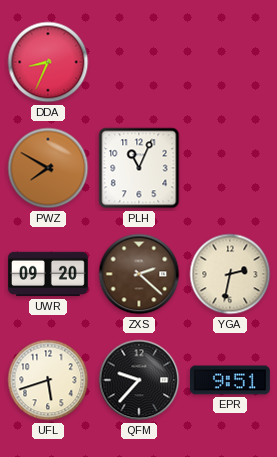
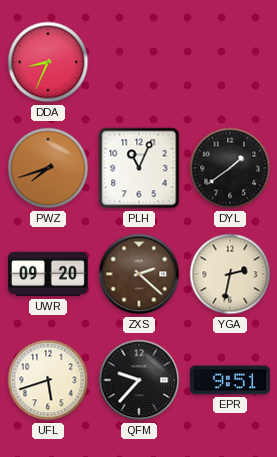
PWZ: 7:50 -> 7:42
DYL: none -> 1:39
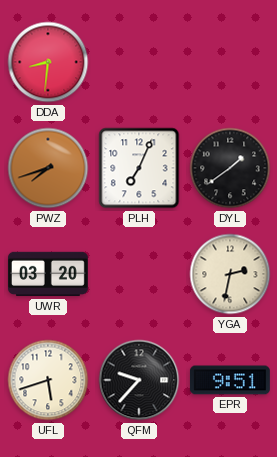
DDA: 8:34 -> 8:31
PLH: 11:04 -> 7:04
UWR: 09:20 -> 03:20
ZXS: 2:22 -> none
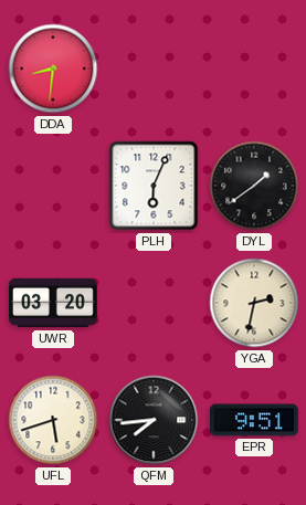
PWZ: 7:42 -> none
PLH: 7:04 -> 6:04
QFM: 9:37 -> 7:44
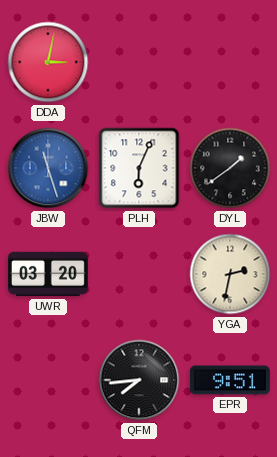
DDA: 8:31 -> 3:02
JBW: none -> 11:27
UFL: 5:42 -> none
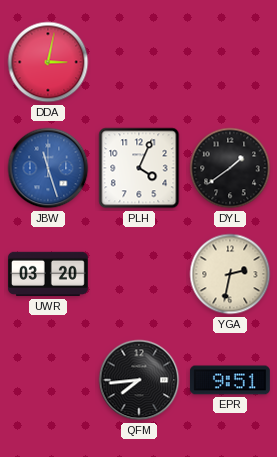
PLH: 6:04 -> 4:04
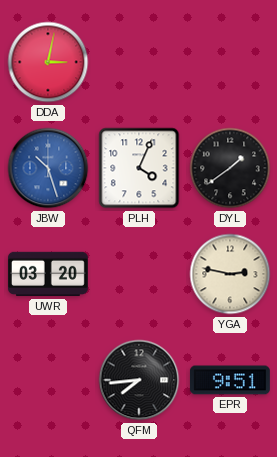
JBW: 11:27 -> 10:27
YGA: 2:32 -> 2:47
